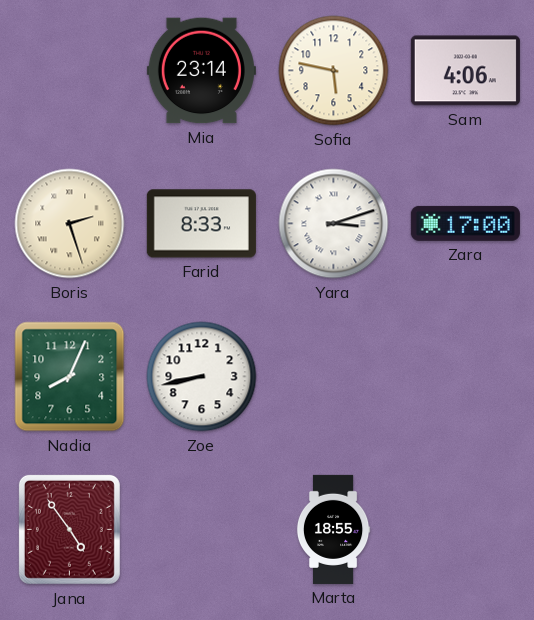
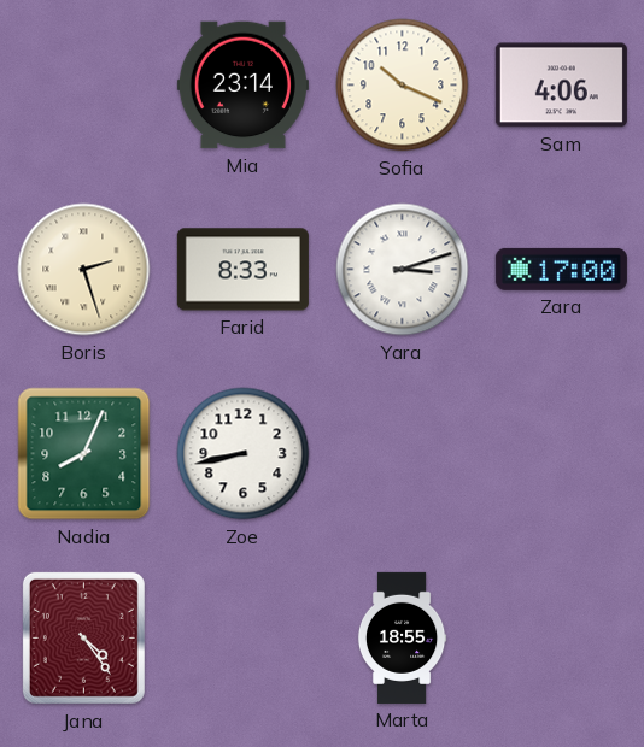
Sofia: 5:47 -> 10:19
Jana: 4:54 -> 4:24
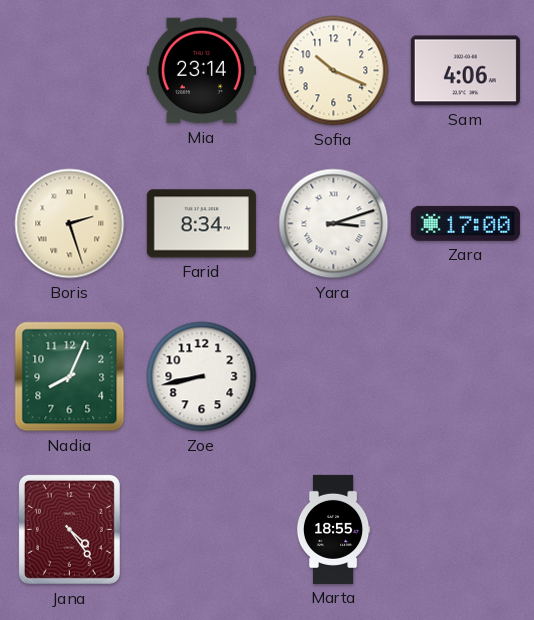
Farid: 8:33 -> 8:34
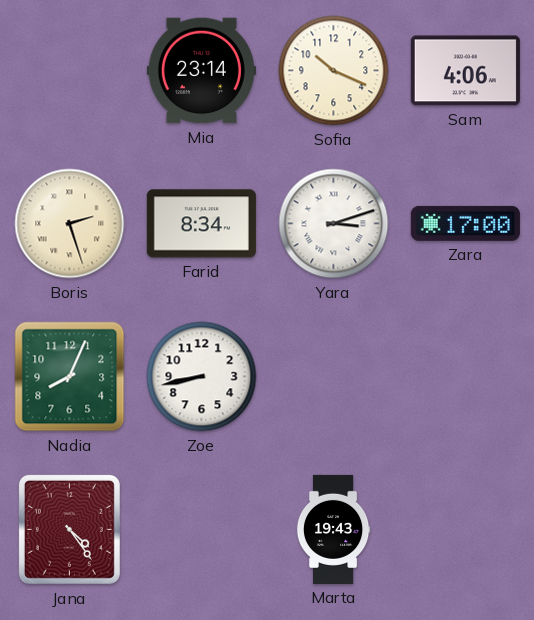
Marta: 18:55 -> 19:43
